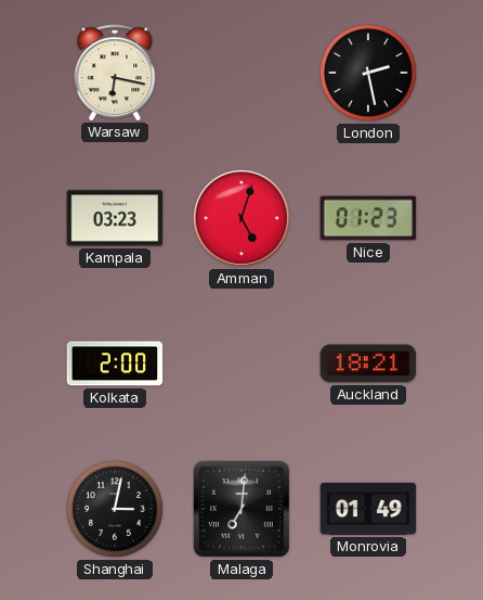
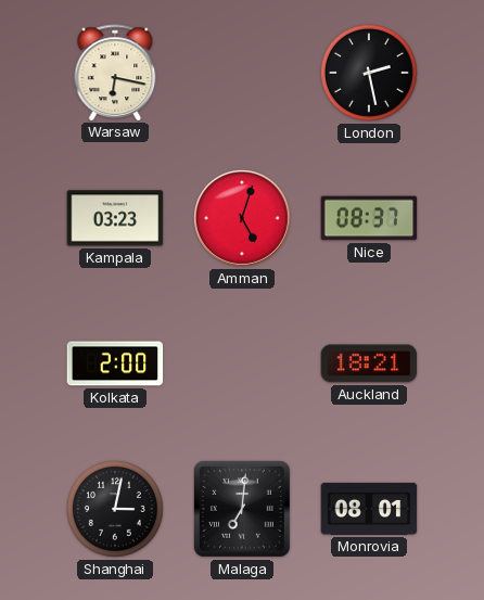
Nice: 01:23 -> 08:37
Monrovia: 01:49 -> 08:01
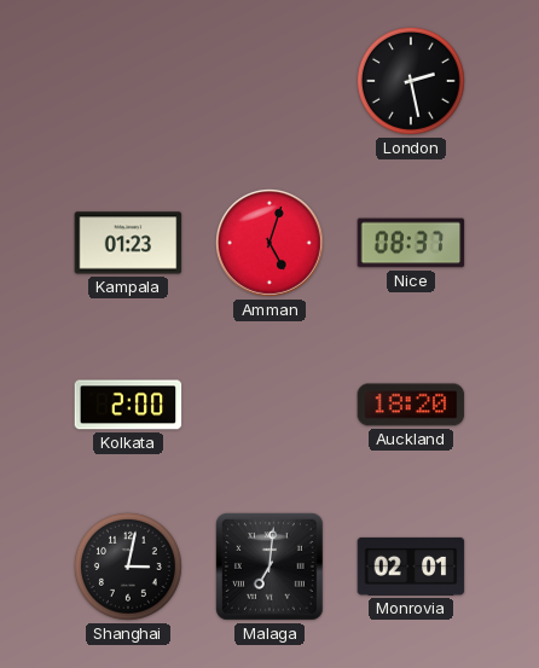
Warsaw: 6:17 -> none
Kampala: 03:23 -> 01:23
Auckland: 18:21 -> 18:20
Monrovia: 08:01 -> 02:01
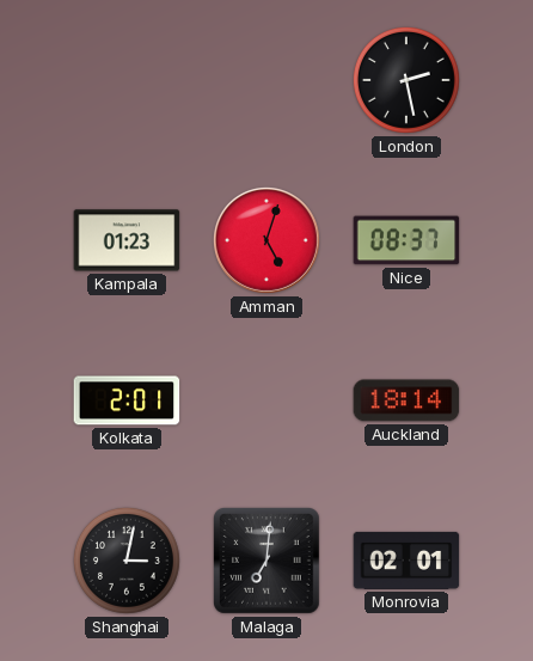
Kolkata: 2:00 -> 2:01
Auckland: 18:20 -> 18:14
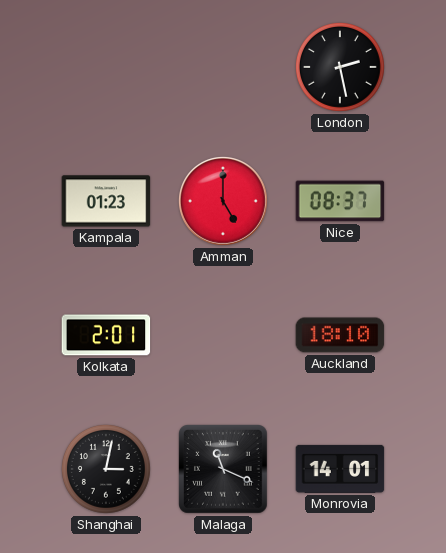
Amman: 5:03 -> 5:00
Auckland: 18:14 -> 18:10
Malaga: 7:01 -> 11:19
Monrovia: 02:01 -> 14:01
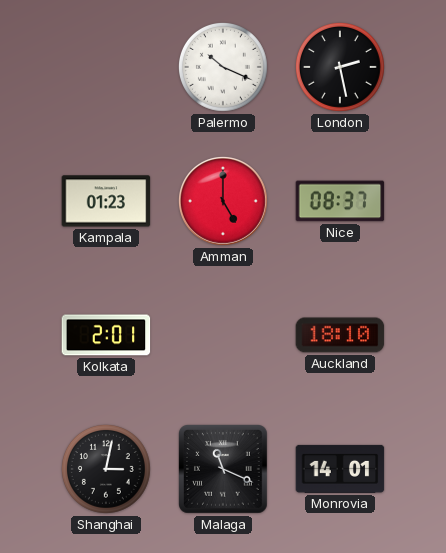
Palermo: none -> 10:19
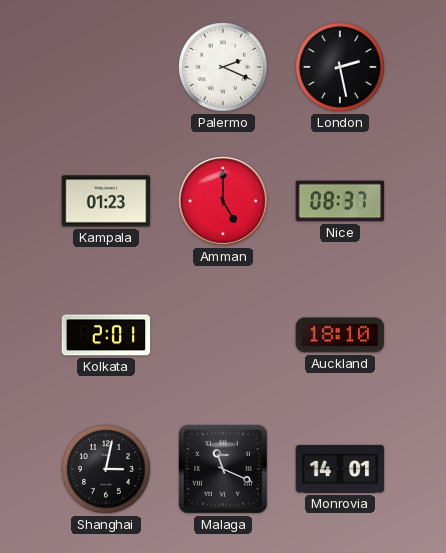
Palermo: 10:19 -> 2:19
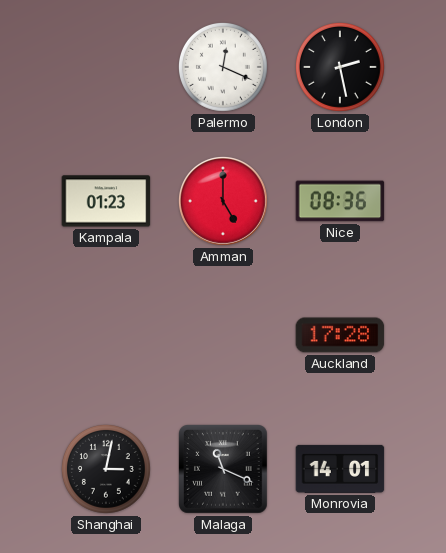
Palermo: 2:19 -> 12:19
Nice: 08:37 -> 08:36
Kolkata: 2:01 -> none
Auckland: 18:10 -> 17:28
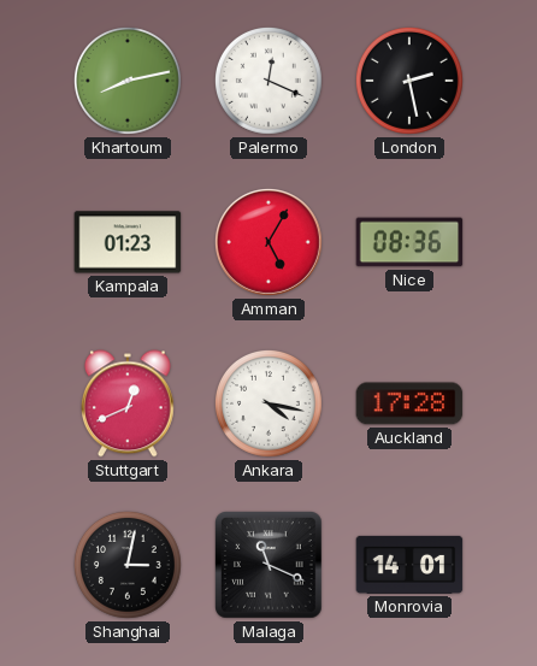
Khartoum: none -> 8:13
Amman: 5:00 -> 5:05
Stuttgart: none -> 12:41
Ankara: none -> 4:17
